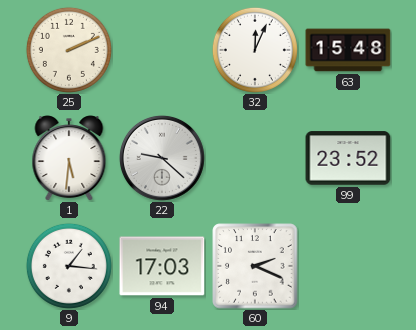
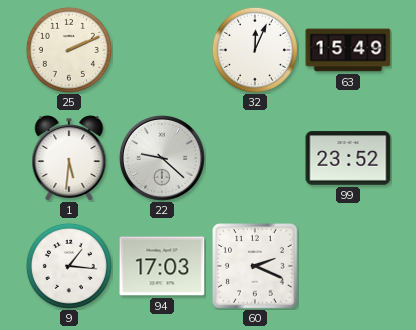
63: 15:48 -> 15:49
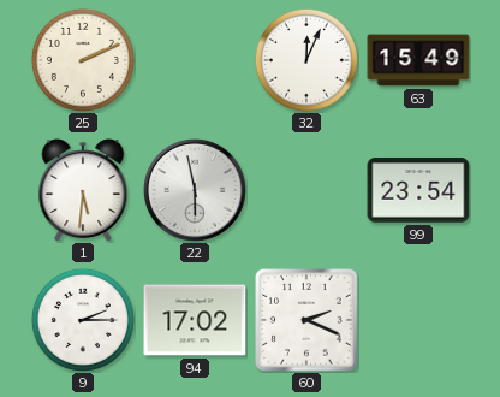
22: 9:22 -> 5:58
99: 23:52 -> 23:54
9: 1:16 -> 2:15
94: 17:03 -> 17:02
